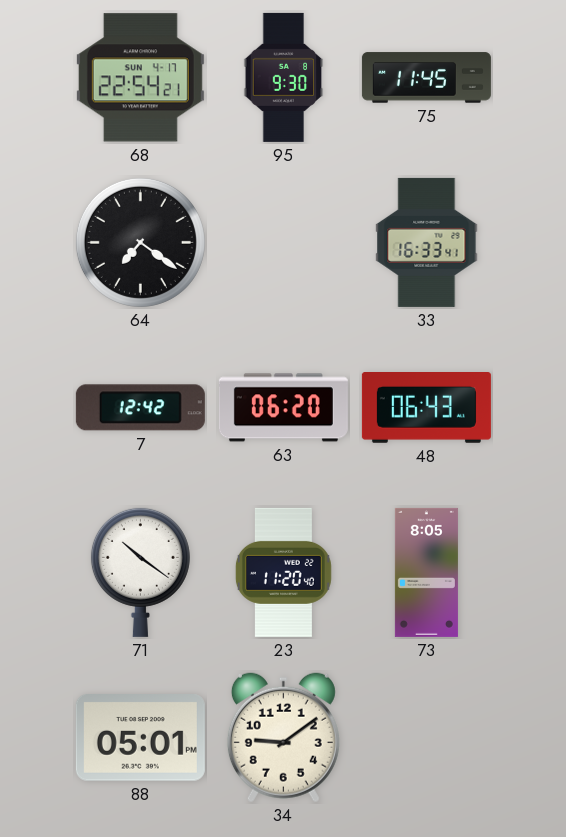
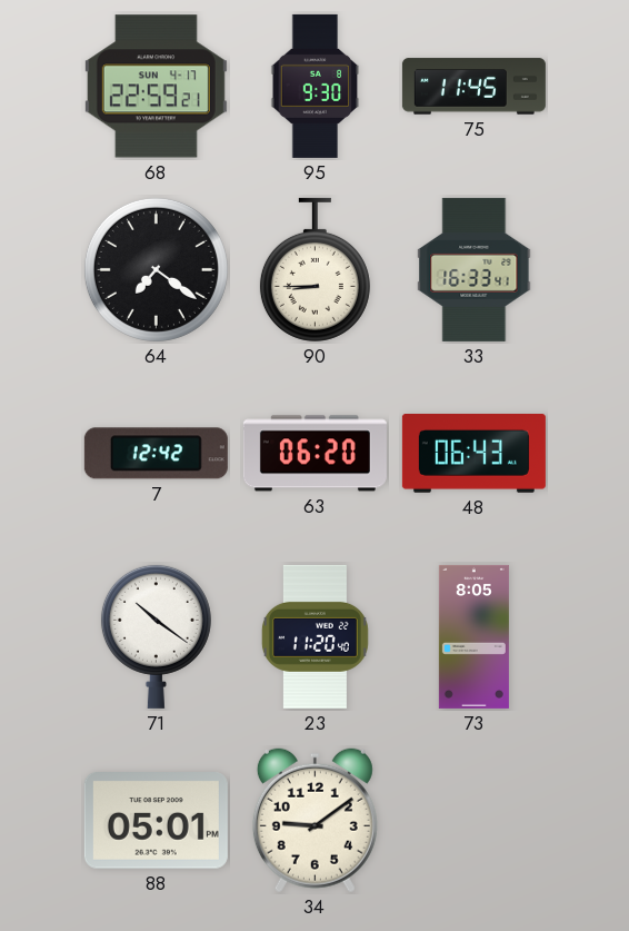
68: 22:54 -> 22:59
90: none -> 8:45
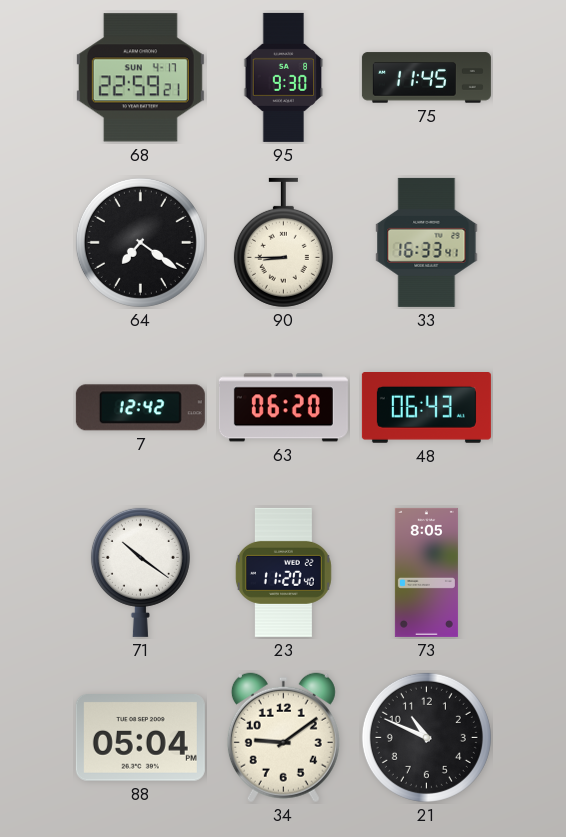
88: 05:01 -> 05:04
21: none -> 10:49
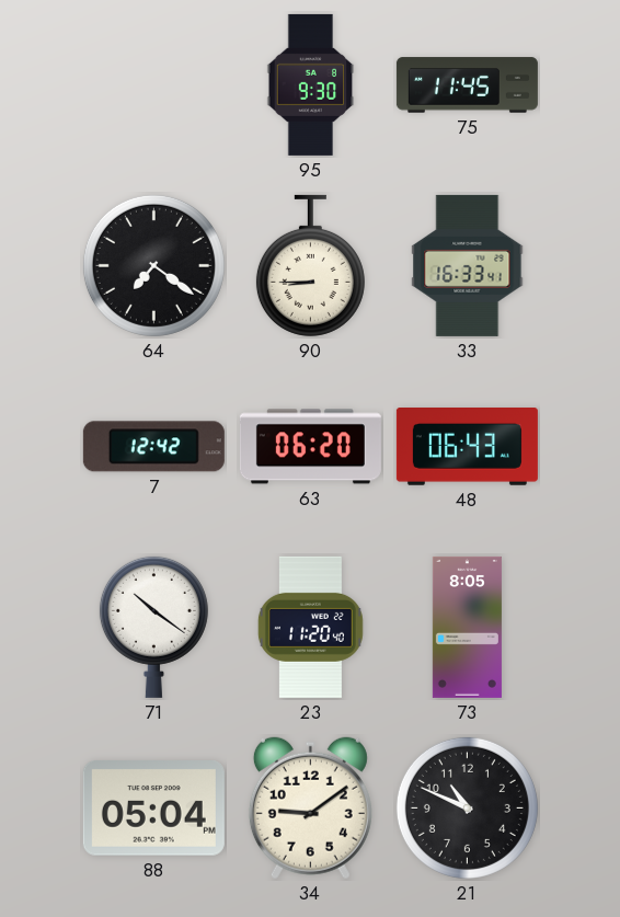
68: 22:59 -> none
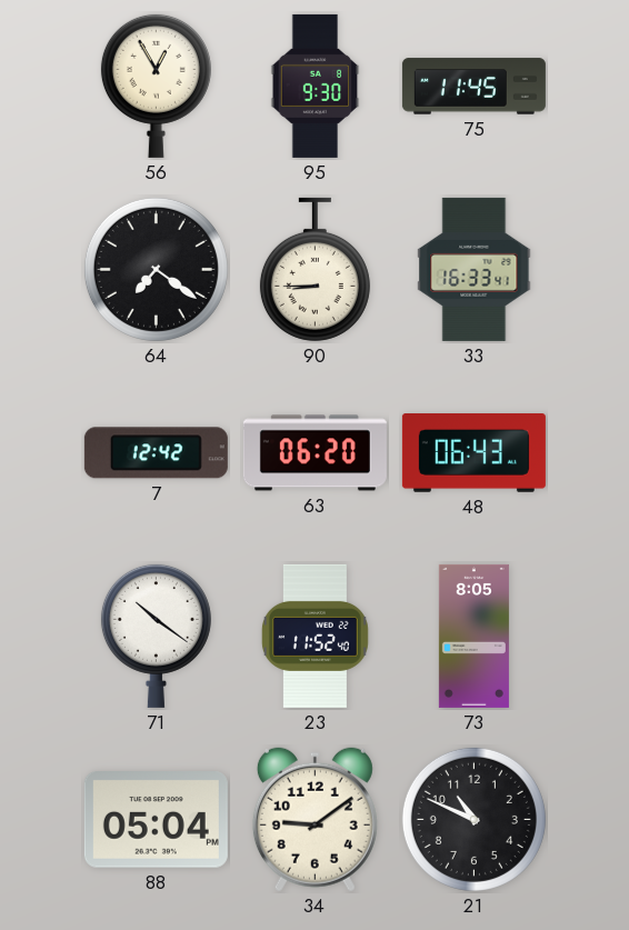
56: none -> 12:55
23: 11:20 -> 11:52
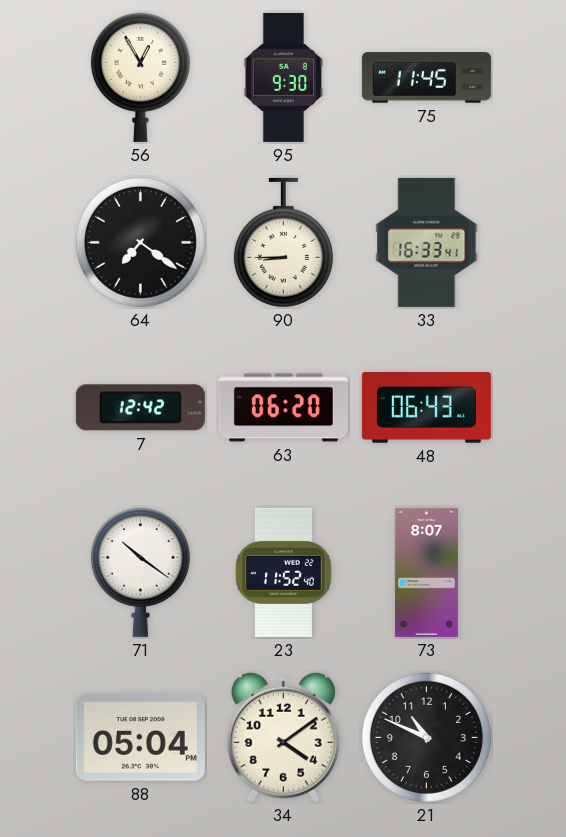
73: 8:05 -> 8:07
34: 9:09 -> 4:09
